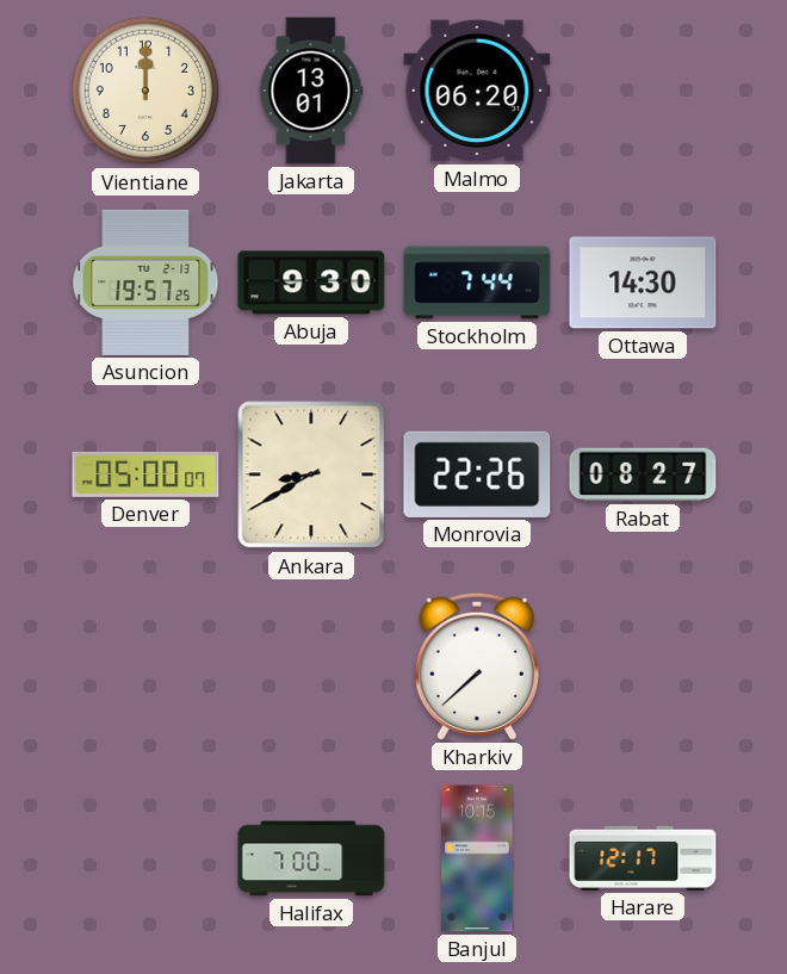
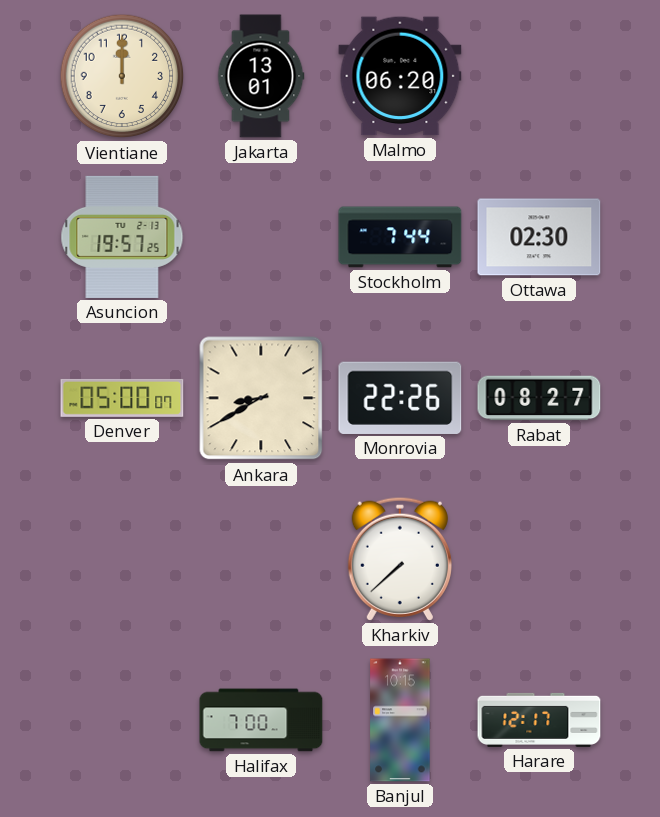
Abuja: 9:30 -> none
Ottawa: 14:30 -> 02:30
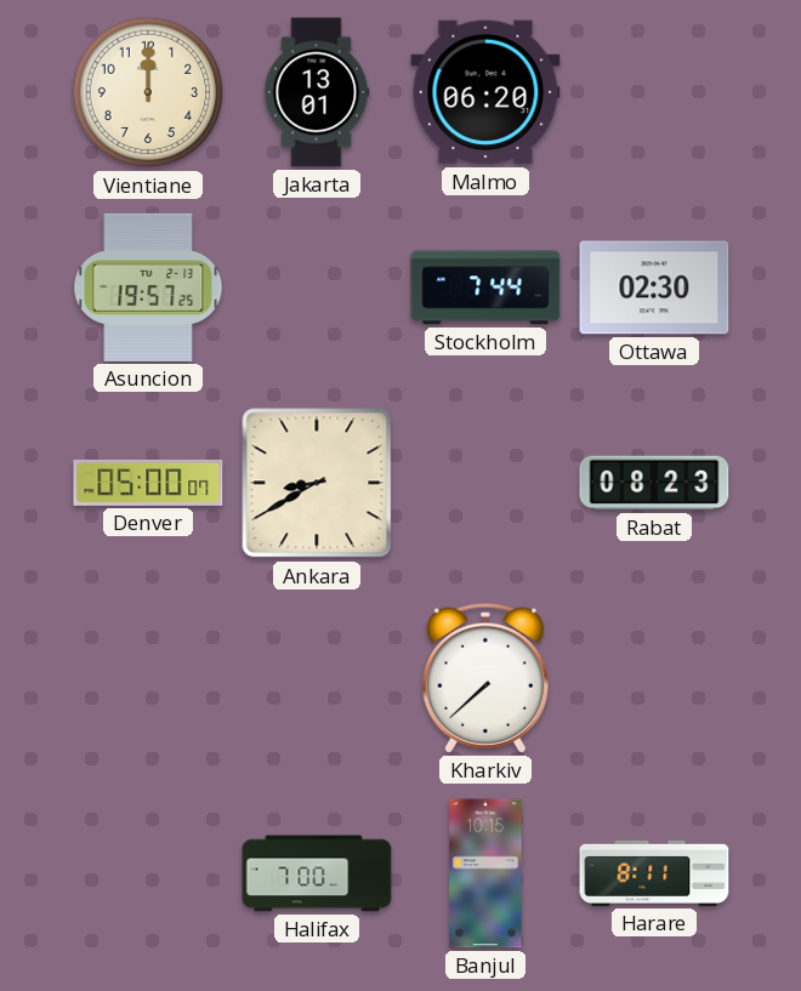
Monrovia: 22:26 -> none
Rabat: 08:27 -> 08:23
Harare: 12:17 -> 8:11
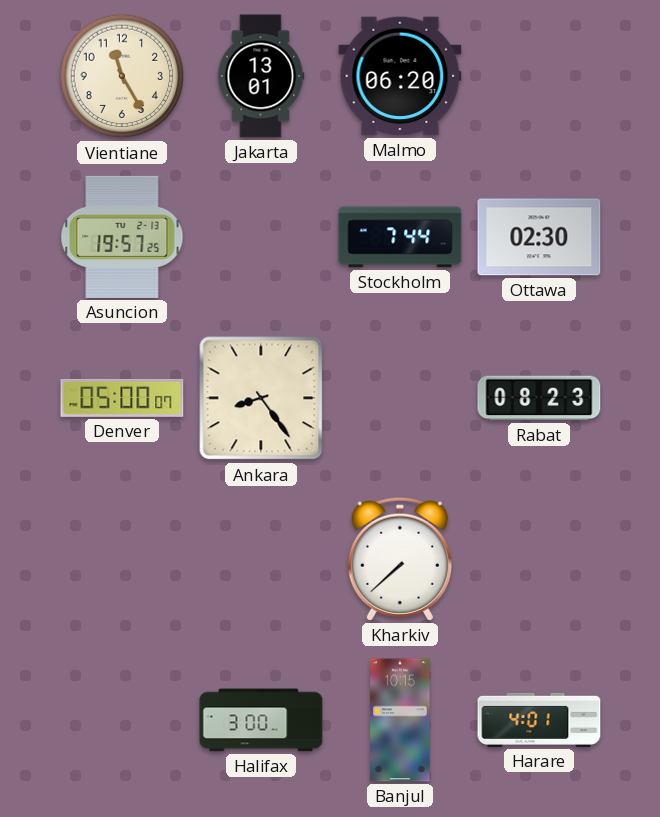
Vientiane: 12:00 -> 11:25
Ankara: 8:40 -> 8:24
Halifax: 7:00 -> 3:00
Harare: 8:11 -> 4:01
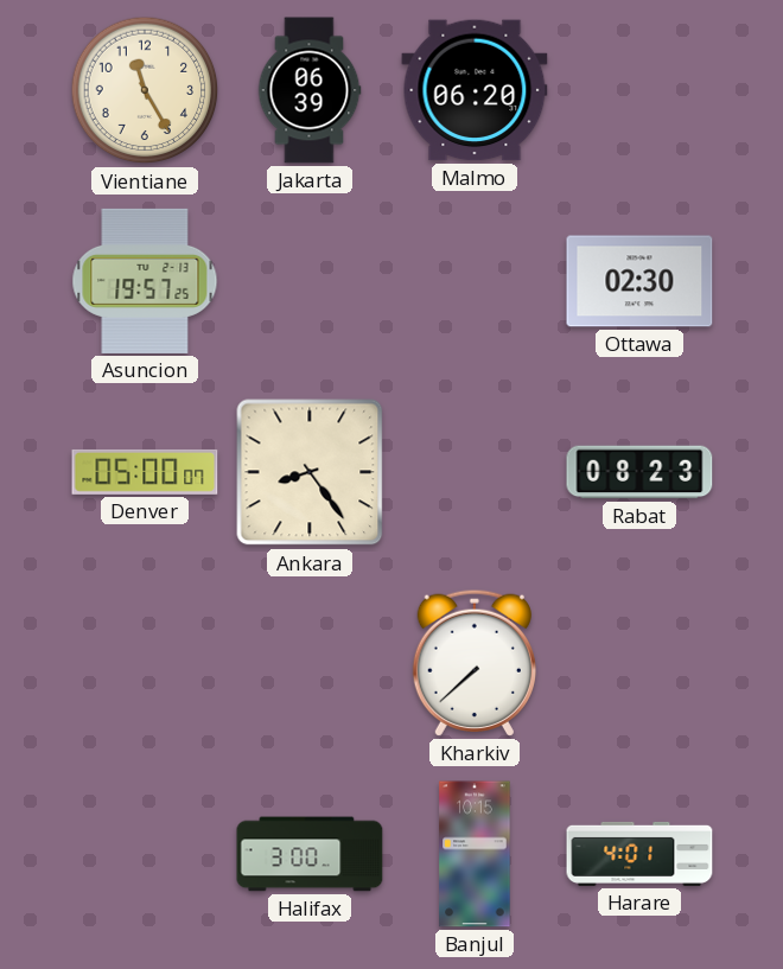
Jakarta: 13:01 -> 06:39
Stockholm: 7:44 -> none
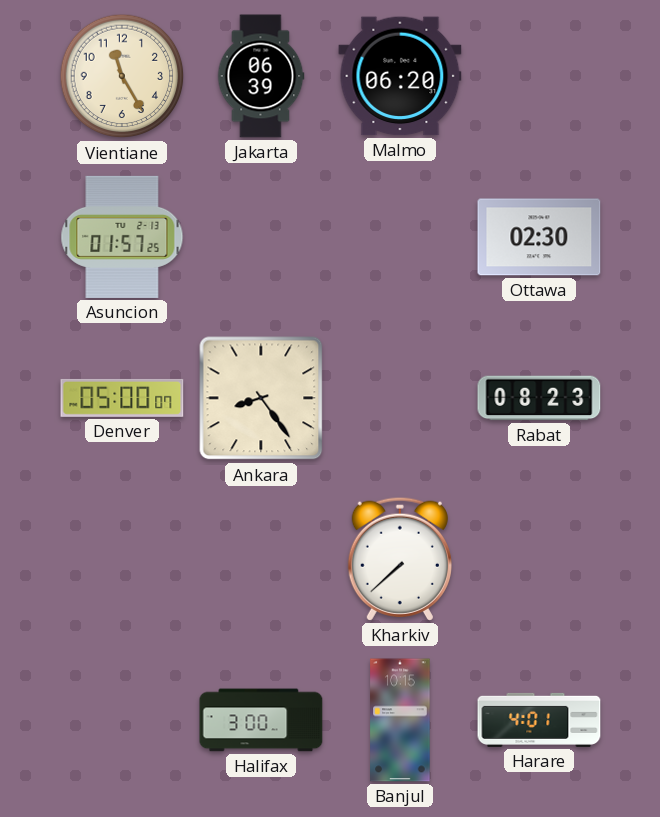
Asuncion: 19:57 -> 01:57
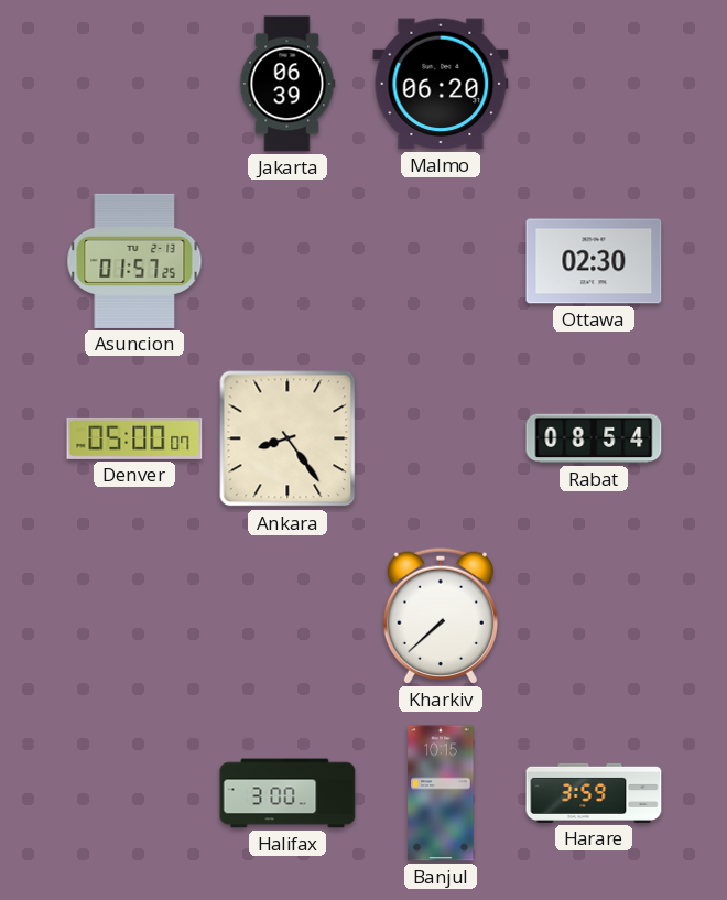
Vientiane: 11:25 -> none
Rabat: 08:23 -> 08:54
Harare: 4:01 -> 3:59
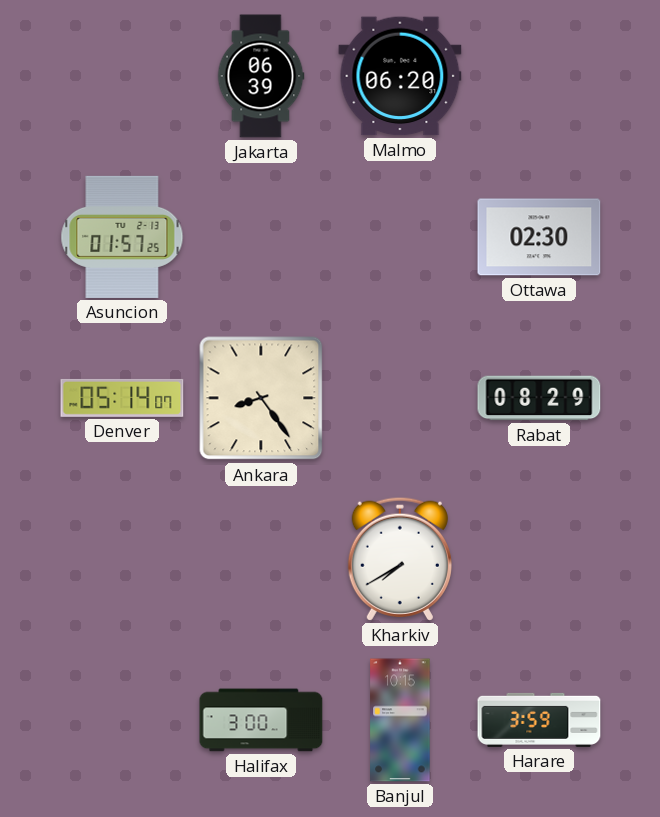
Denver: 05:00 -> 05:14
Rabat: 08:54 -> 08:29
Kharkiv: 7:38 -> 7:40
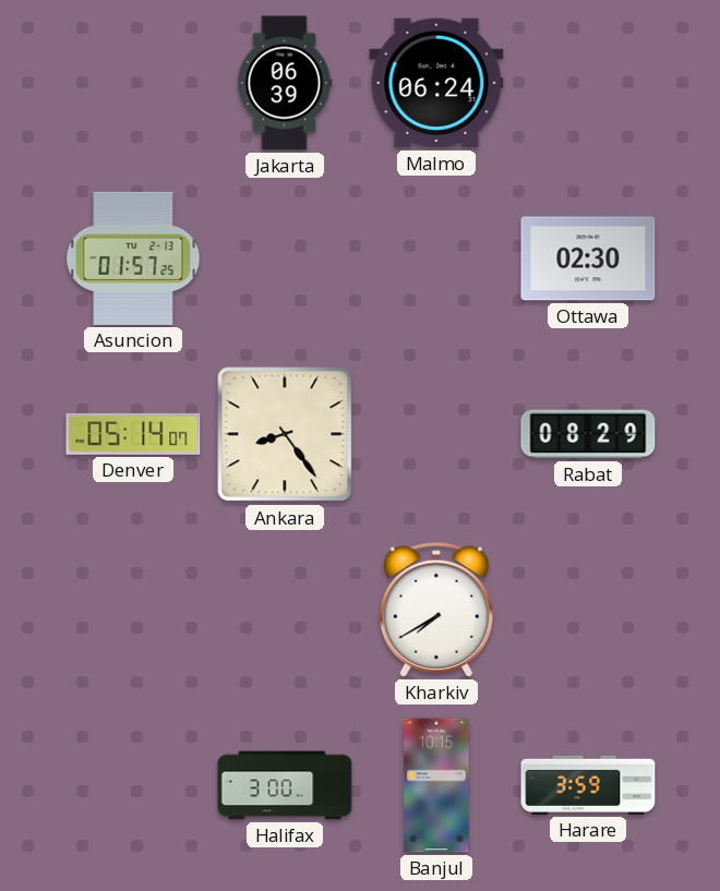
Malmo: 06:20 -> 06:24
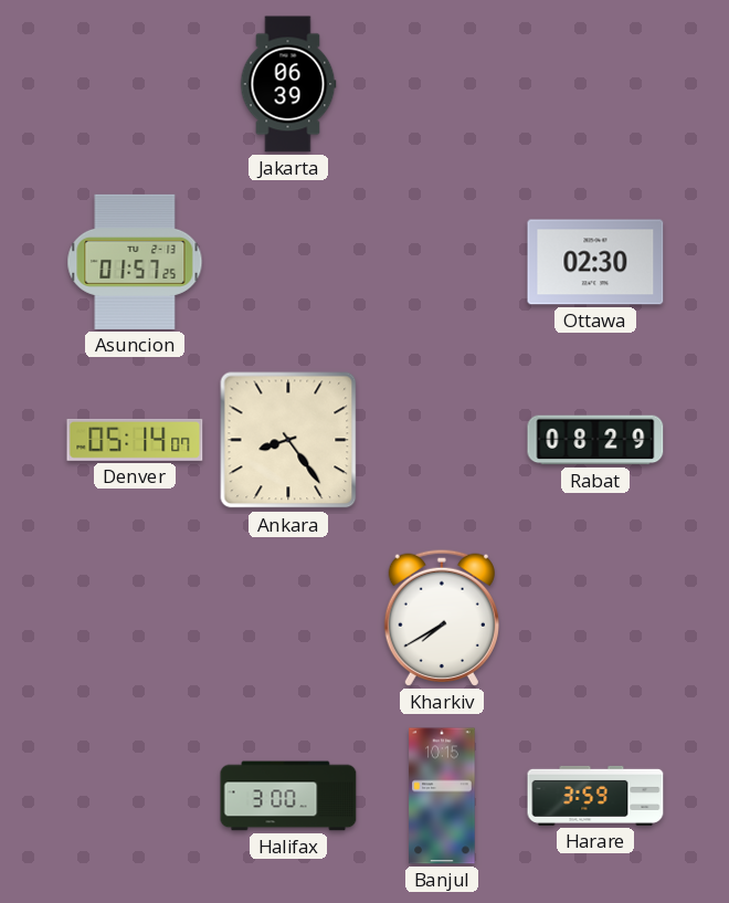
Malmo: 06:24 -> none
